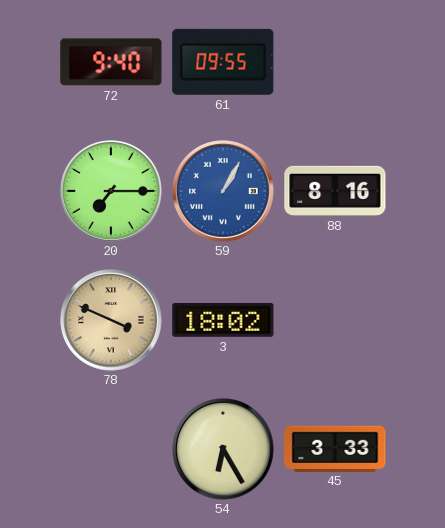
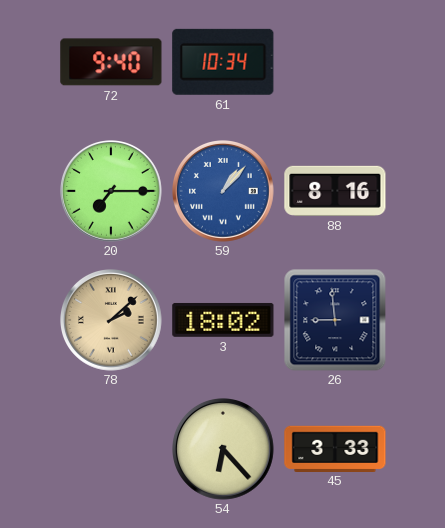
61: 09:55 -> 10:34
59: 1:05 -> 1:07
78: 3:49 -> 2:08
26: none -> 8:59
54: 6:25 -> 6:23
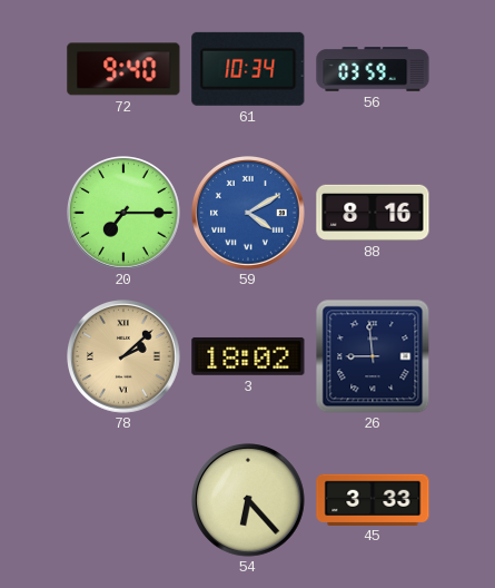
56: none -> 03:59
59: 1:07 -> 4:10
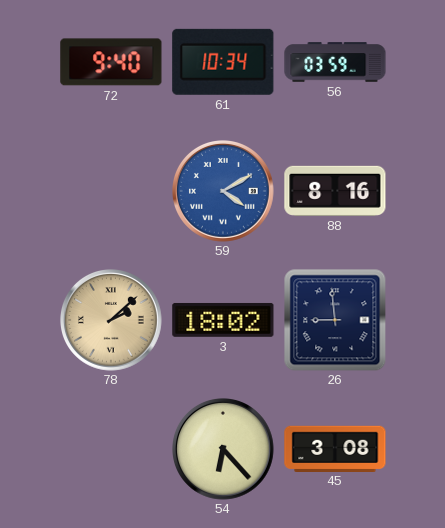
20: 7:15 -> none
45: 3:33 -> 3:08
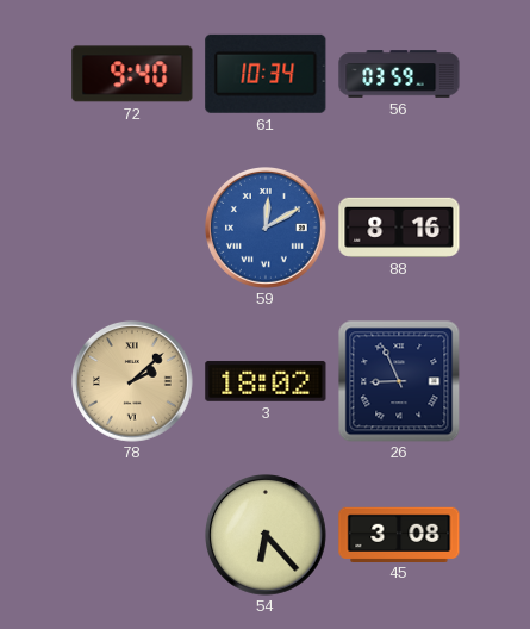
59: 4:10 -> 12:10
26: 8:59 -> 8:56
